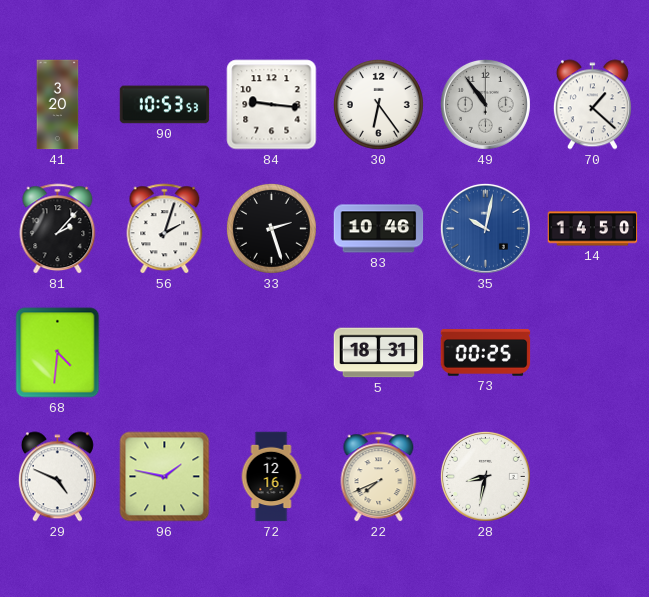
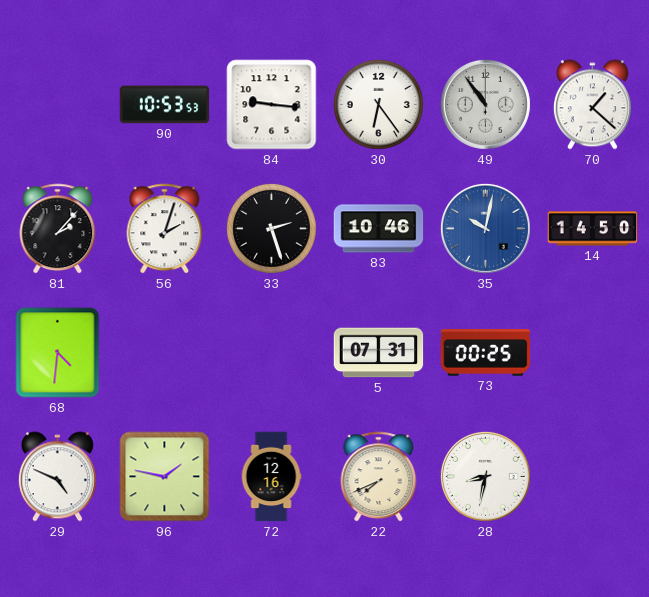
41: 3:20 -> none
5: 18:31 -> 07:31
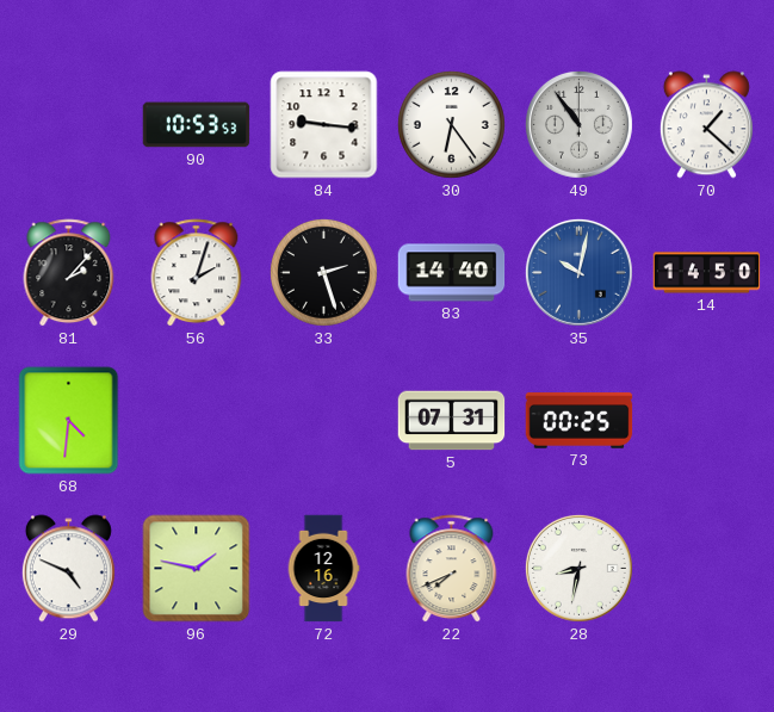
83: 10:46 -> 14:40
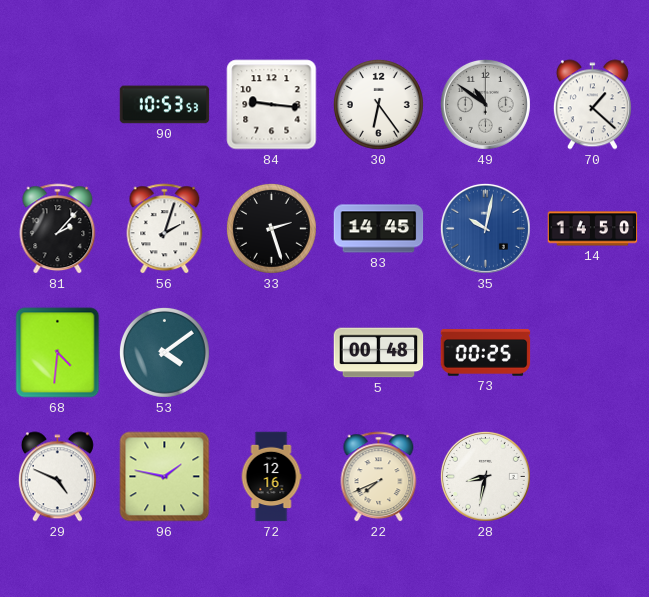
49: 10:54 -> 10:51
83: 14:40 -> 14:45
53: none -> 4:09
5: 07:31 -> 00:48
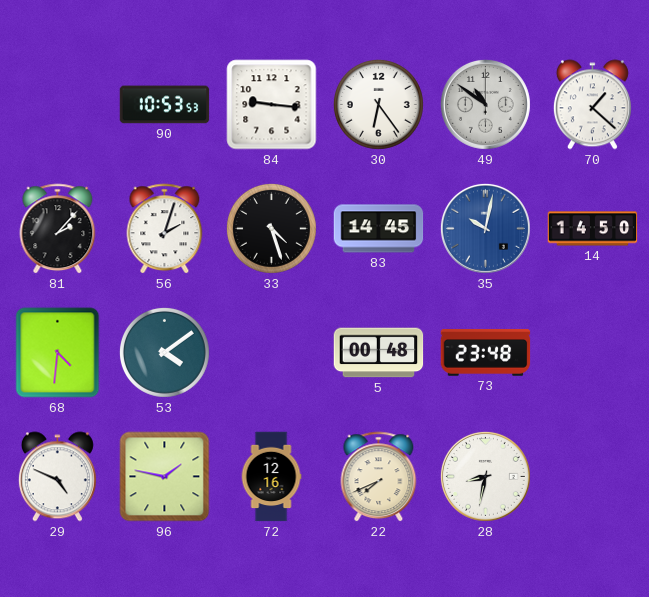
33: 2:27 -> 4:27
73: 00:25 -> 23:48
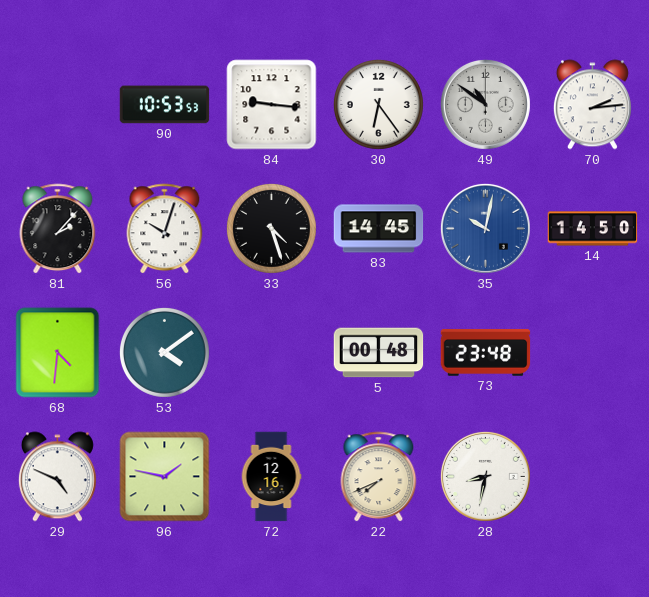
70: 1:22 -> 2:14
56: 2:03 -> 10:03
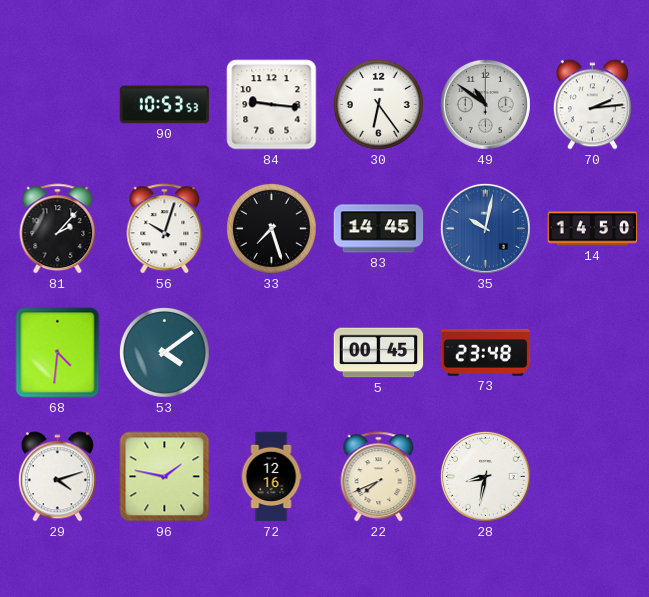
33: 4:27 -> 7:27
5: 00:48 -> 00:45
29: 4:49 -> 4:12
